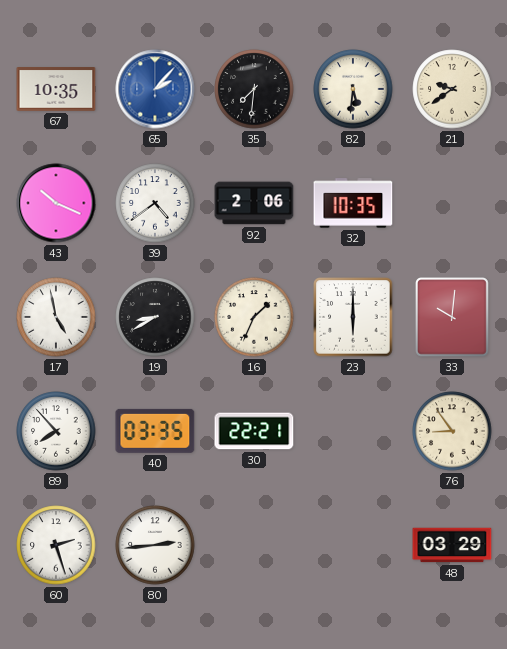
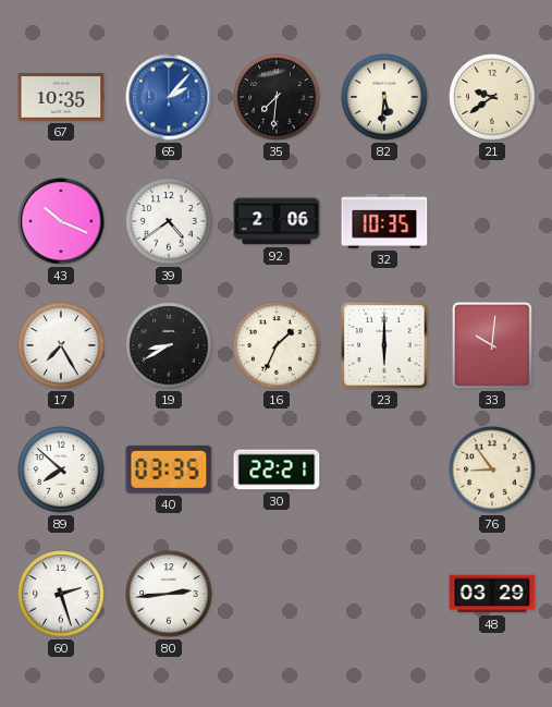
17: 4:58 -> 7:25
89: 7:53 -> 7:52
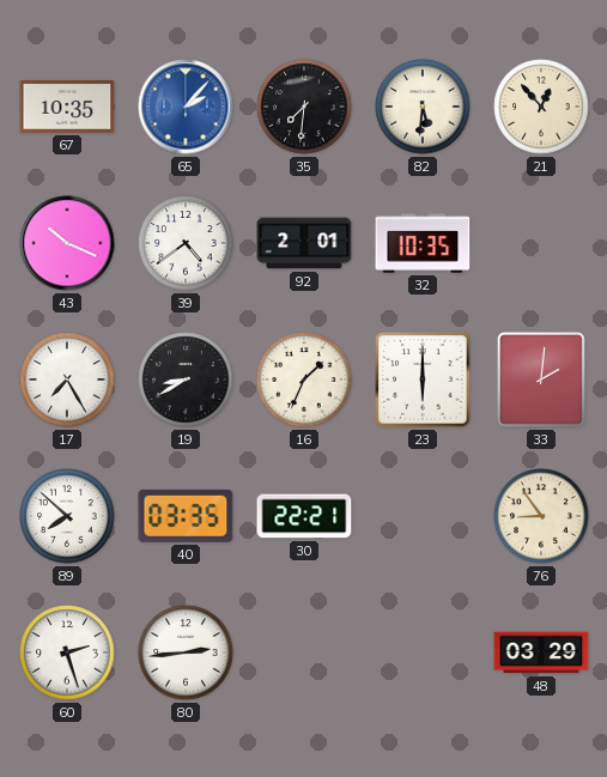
21: 9:39 -> 12:53
92: 2:06 -> 2:01
33: 10:01 -> 2:01
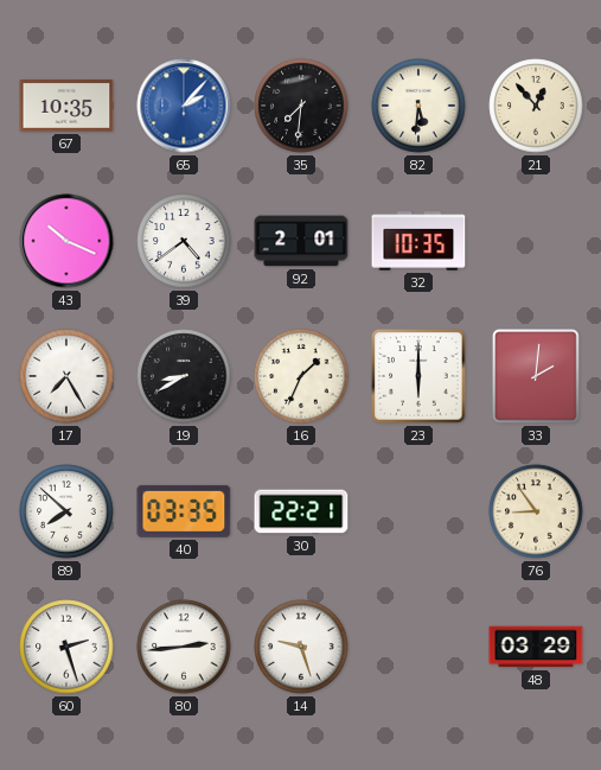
14: none -> 9:27
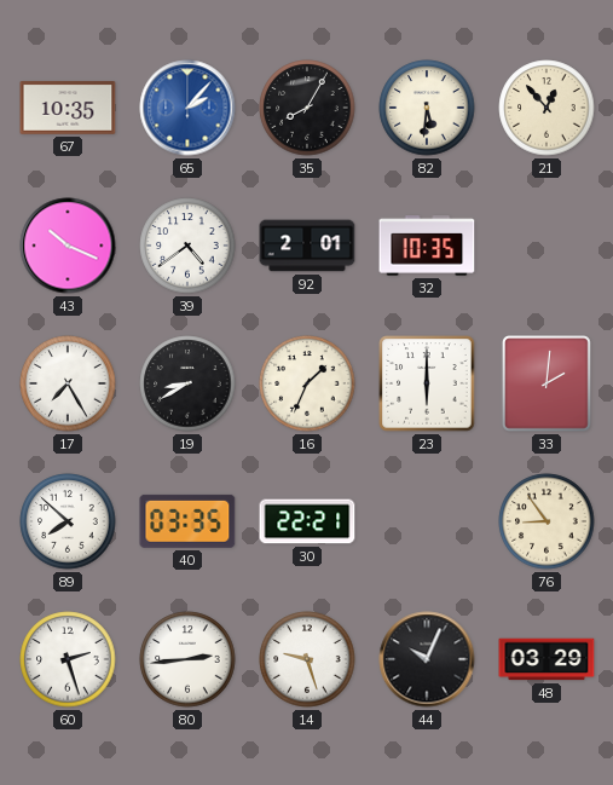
35: 7:31 -> 8:05
44: none -> 10:04
